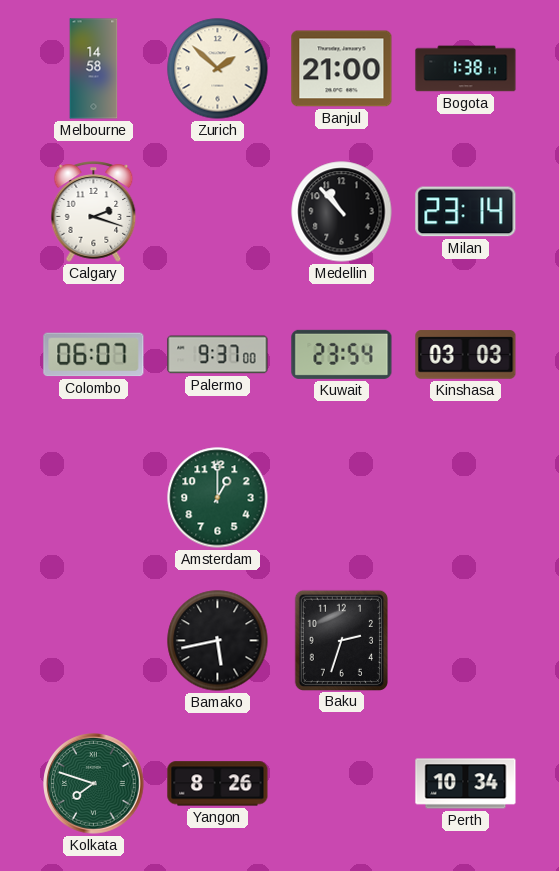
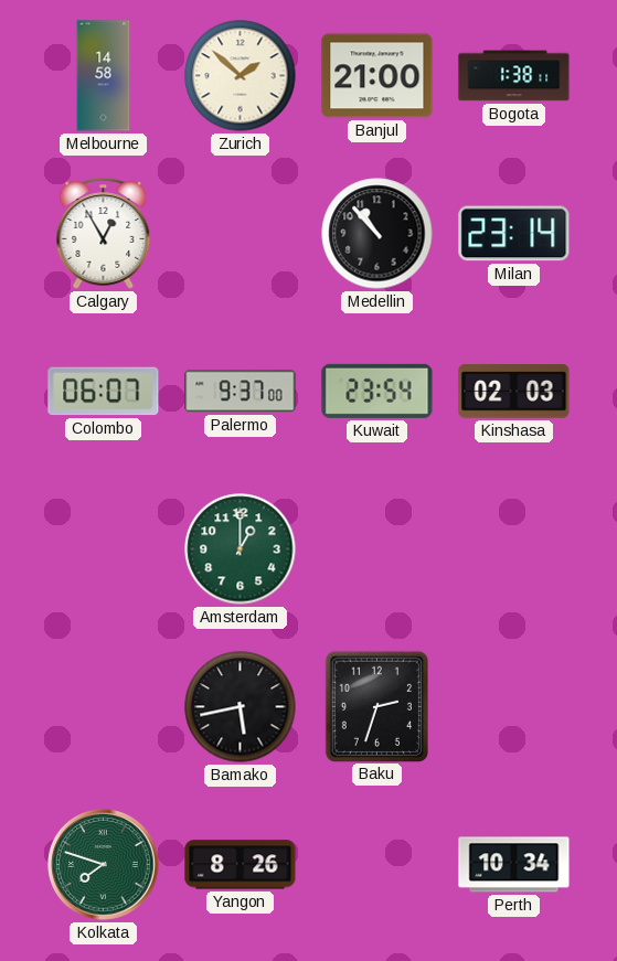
Calgary: 2:18 -> 12:55
Kinshasa: 03:03 -> 02:03
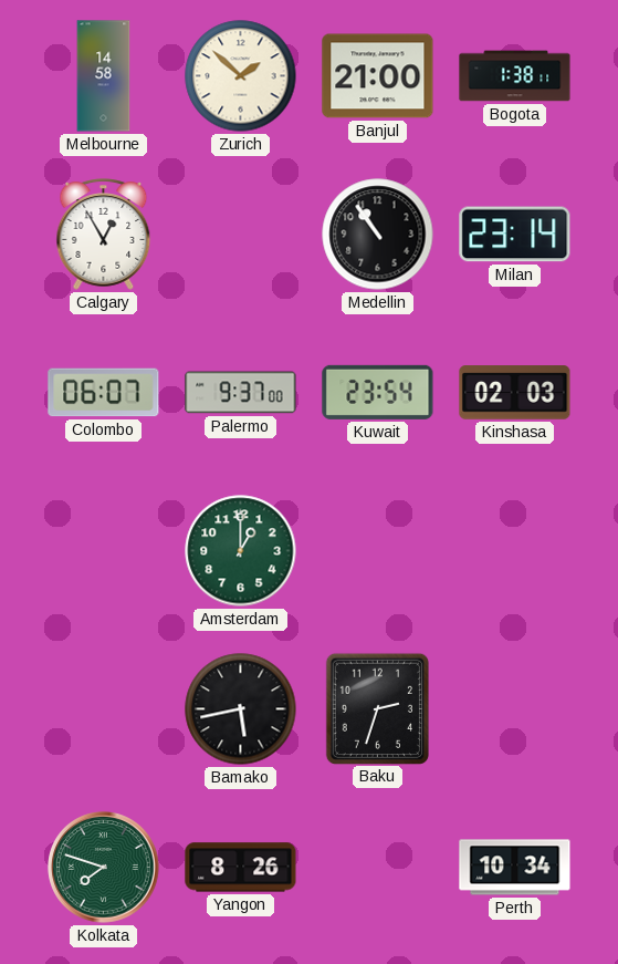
Medellin: 10:53 -> 10:54
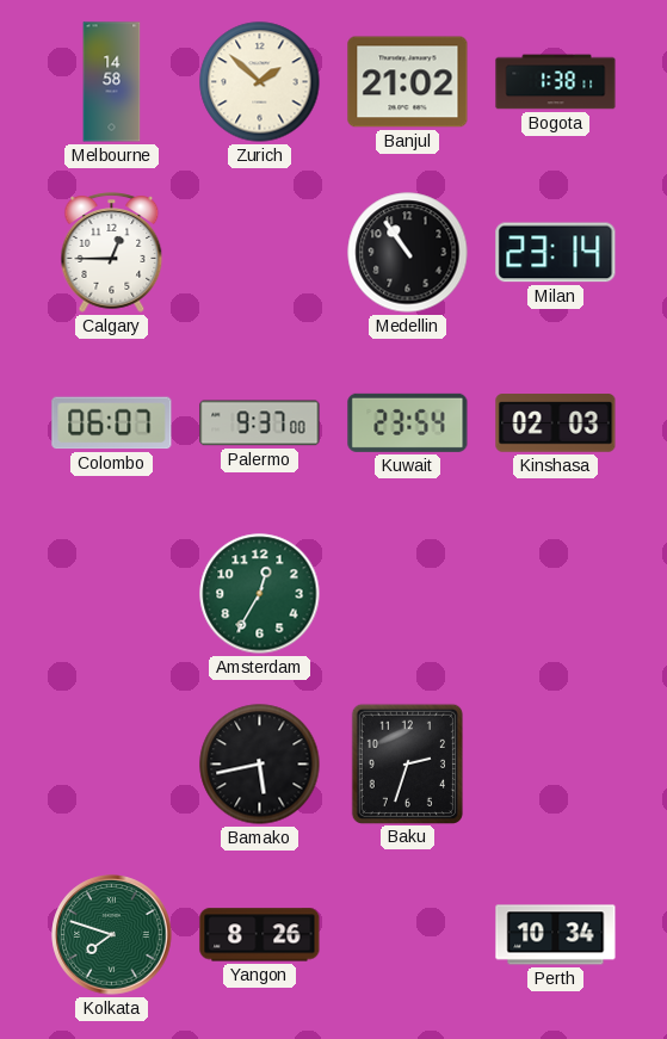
Banjul: 21:00 -> 21:02
Calgary: 12:55 -> 12:45
Amsterdam: 1:00 -> 12:35
